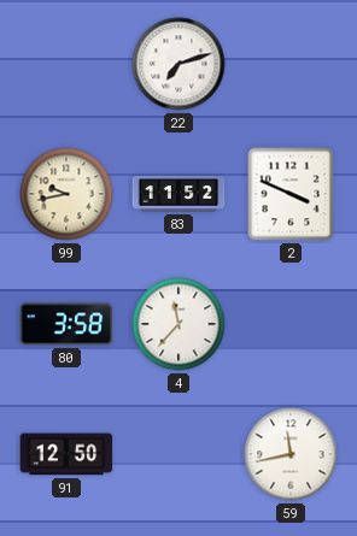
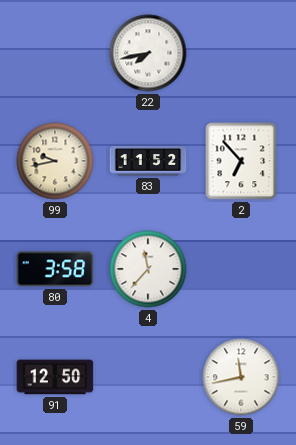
22: 7:12 -> 7:43
2: 3:49 -> 6:53
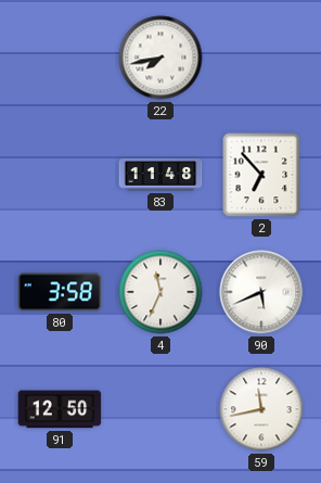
99: 9:43 -> none
83: 11:52 -> 11:48
4: 11:37 -> 11:34
90: none -> 5:41
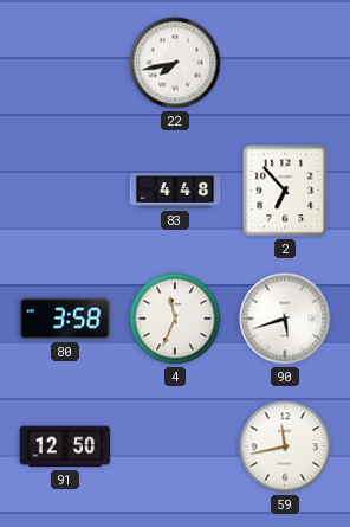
83: 11:48 -> 4:48
90: 5:41 -> 5:42
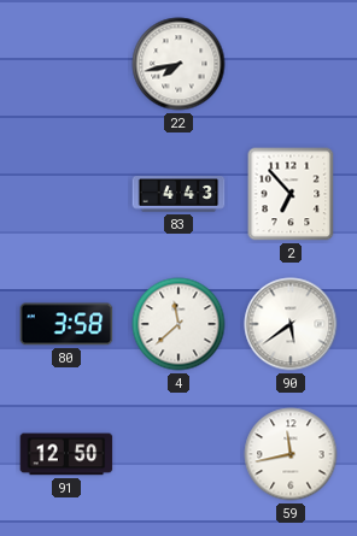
83: 4:48 -> 4:43
4: 11:34 -> 11:38
90: 5:42 -> 5:39
